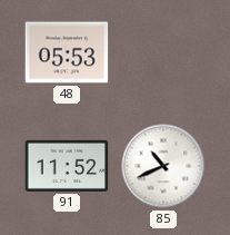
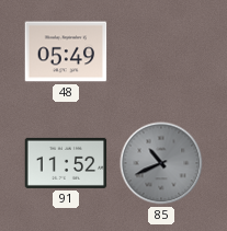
48: 05:53 -> 05:49
85 dial: white -> grey
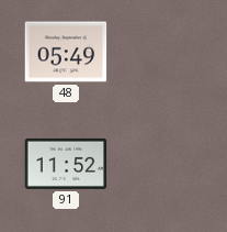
85: 10:41 -> none
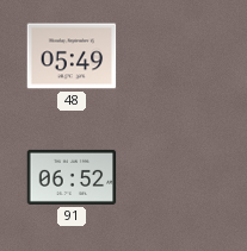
91: 11:52 -> 06:52
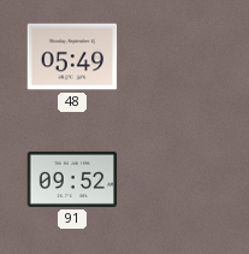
91: 06:52 -> 09:52
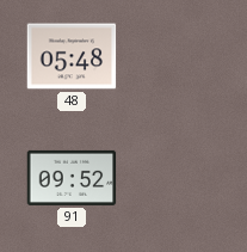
48: 05:49 -> 05:48
